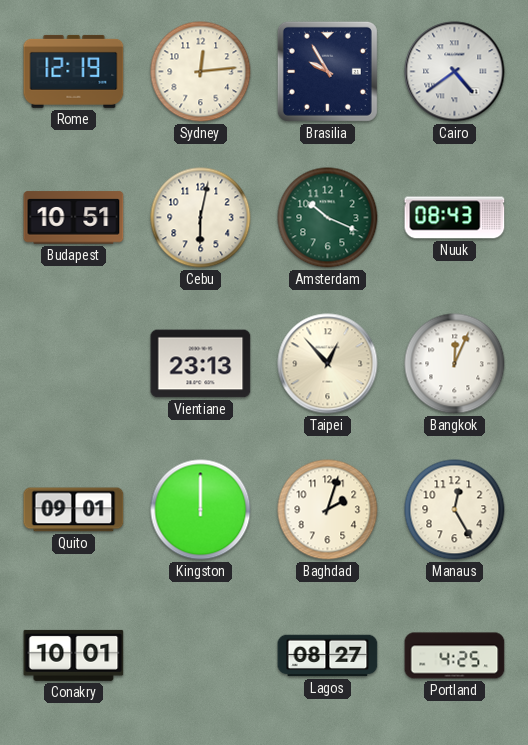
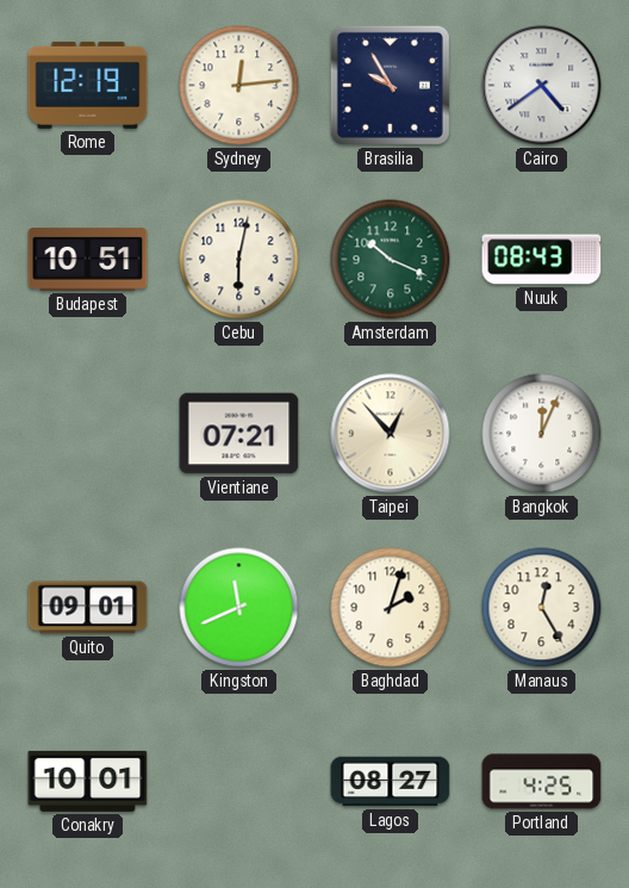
Vientiane: 23:13 -> 07:21
Kingston: 12:00 -> 11:41
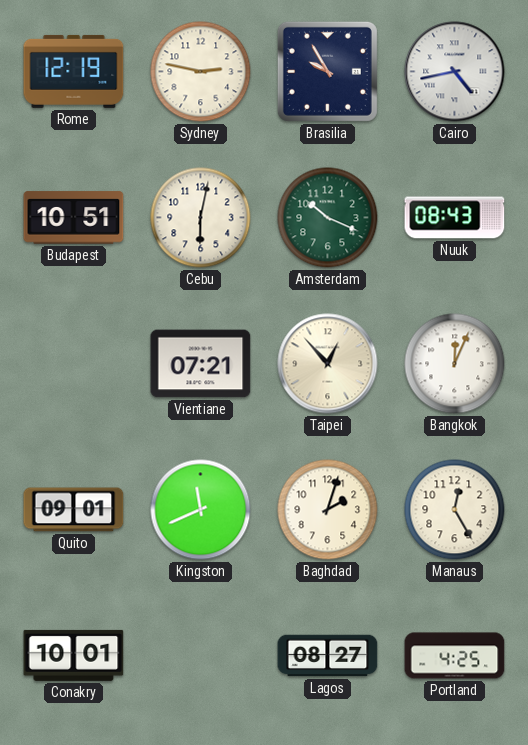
Sydney: 12:14 -> 2:47
Cairo: 4:39 -> 4:43
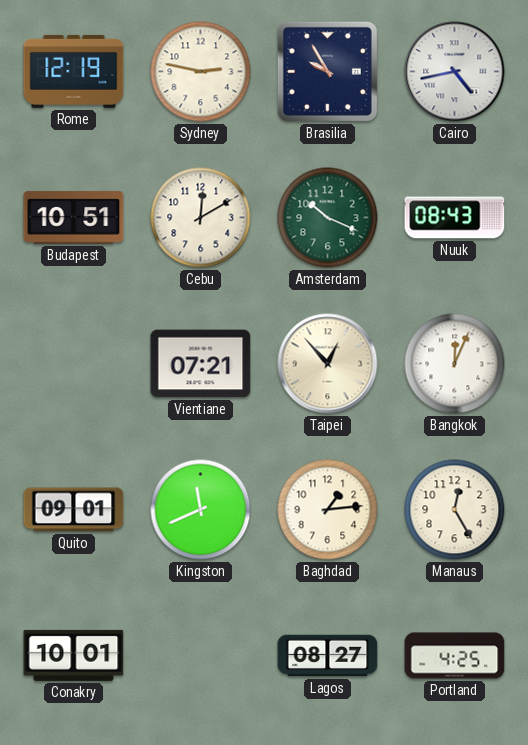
Cebu: 6:02 -> 12:10
Baghdad: 2:03 -> 1:14
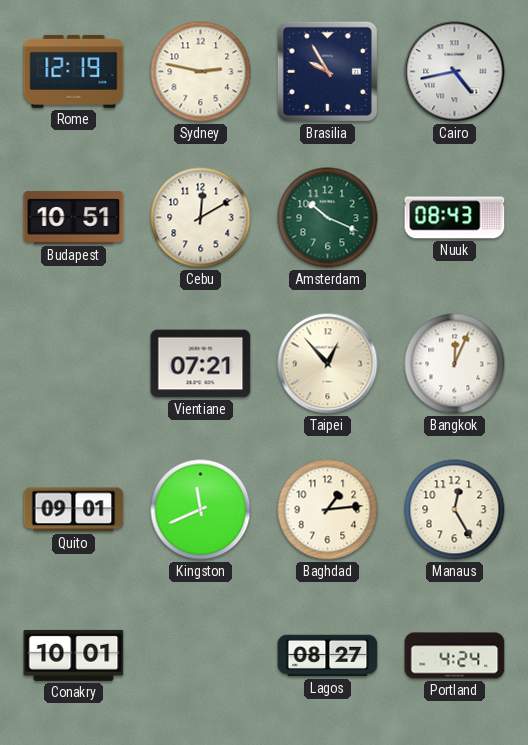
Portland: 4:25 -> 4:24
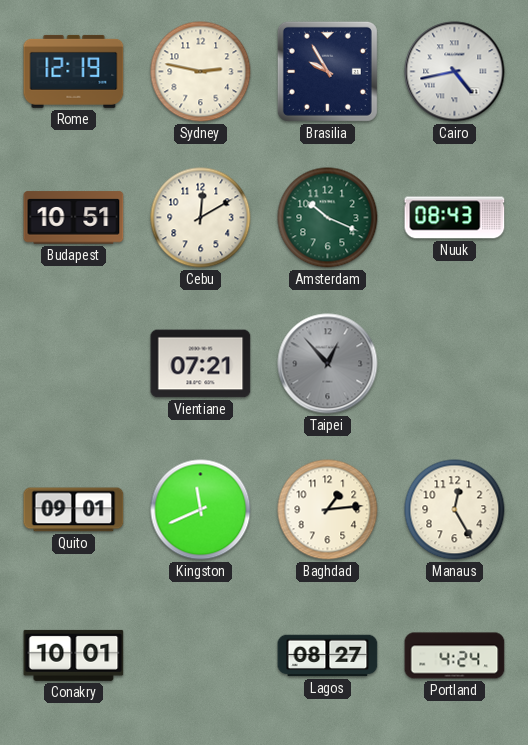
Taipei dial: cream -> grey
Bangkok: 12:04 -> none
